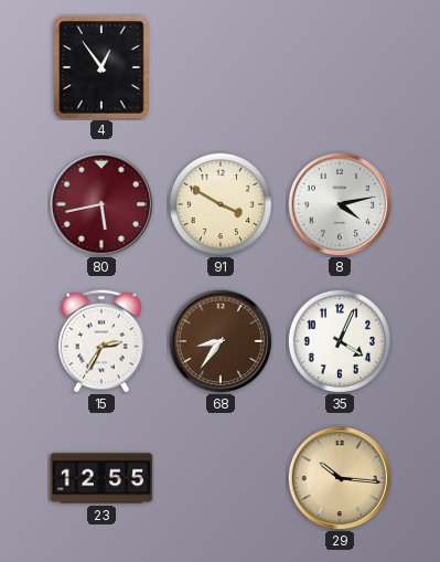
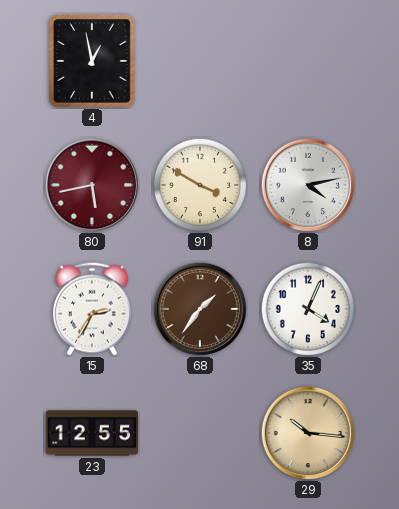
4: 12:54 -> 12:58
68: 8:36 -> 1:36
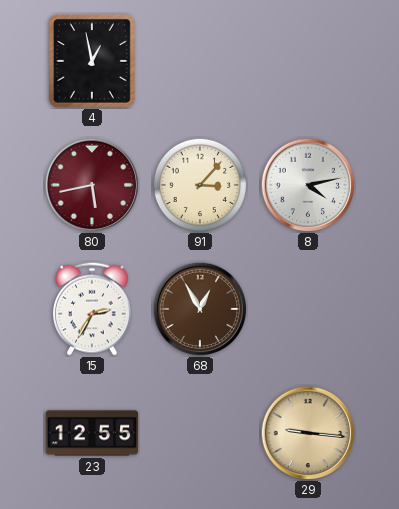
91: 3:50 -> 3:07
68: 1:36 -> 12:55
35: 4:04 -> none
29: 10:16 -> 9:16
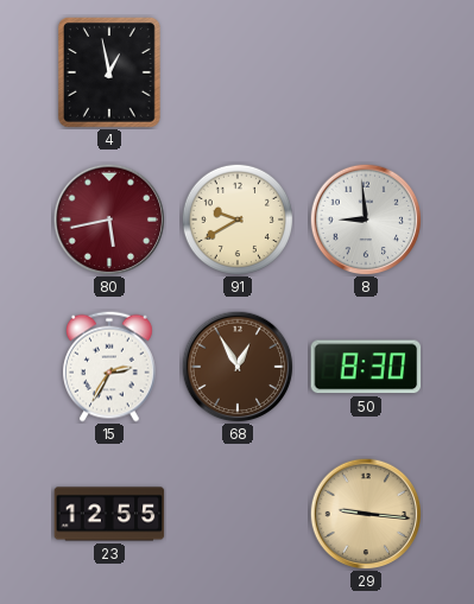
91: 3:07 -> 9:40
8: 4:13 -> 8:59
50: none -> 8:30
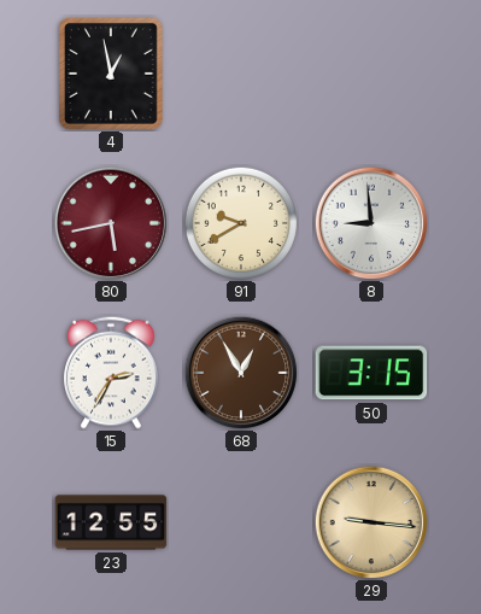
50: 8:30 -> 3:15
